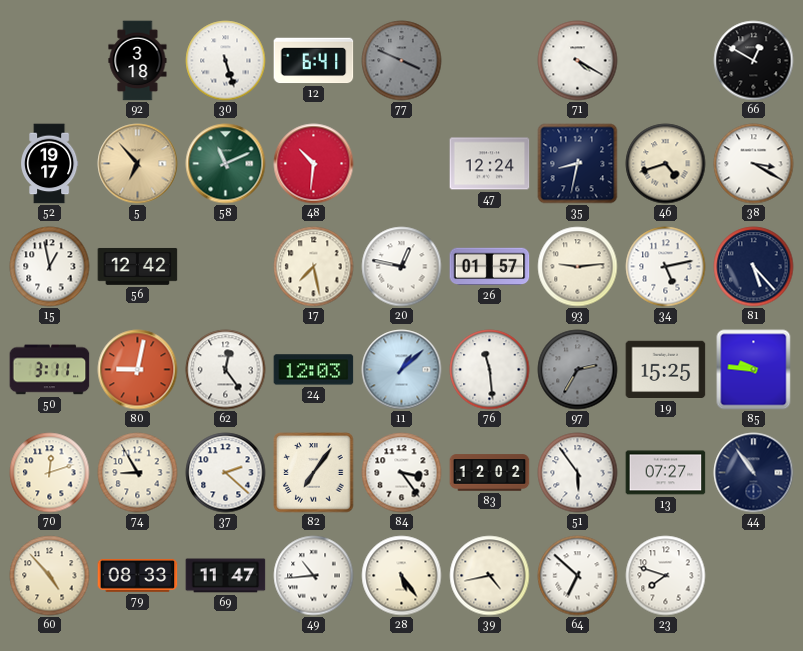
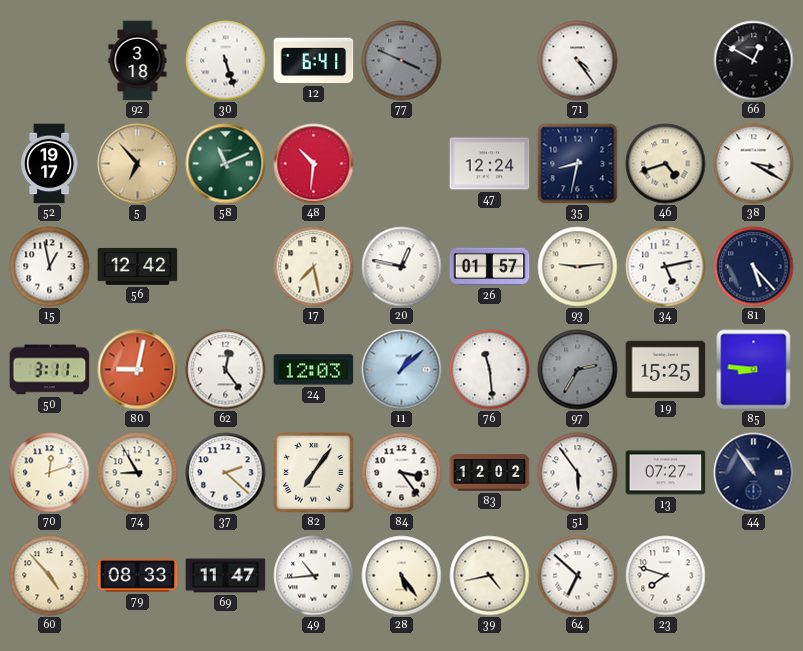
71: 4:20 -> 4:24
85: 9:46 -> 8:46
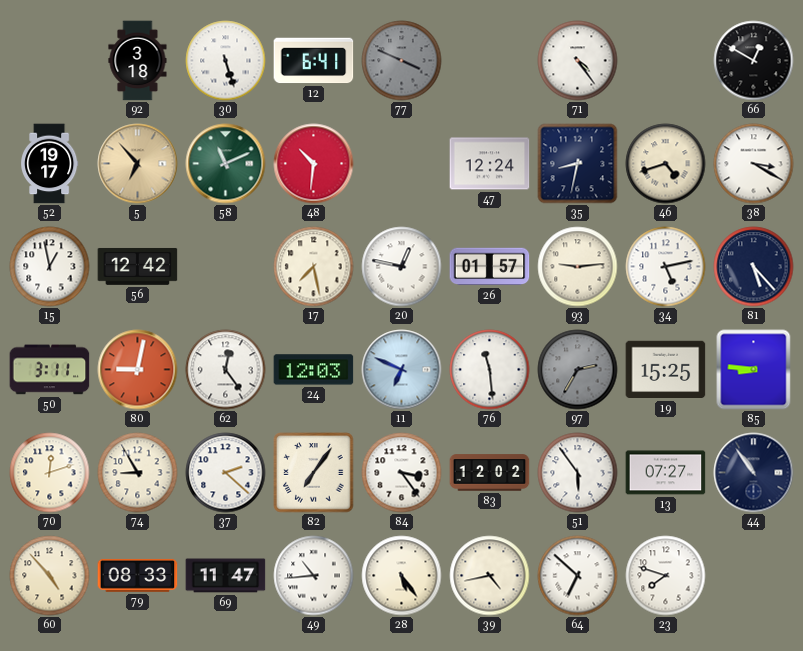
11: 1:08 -> 6:49
